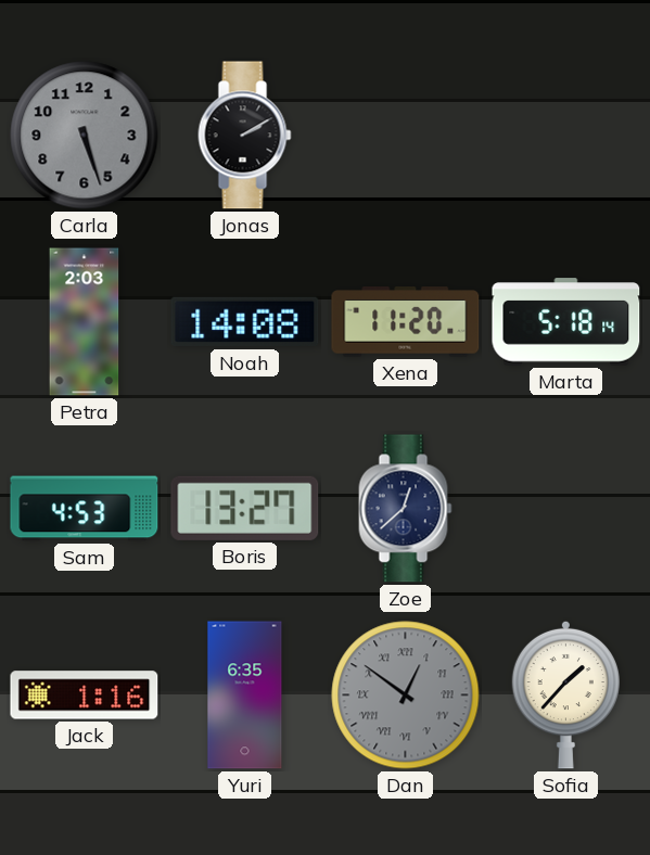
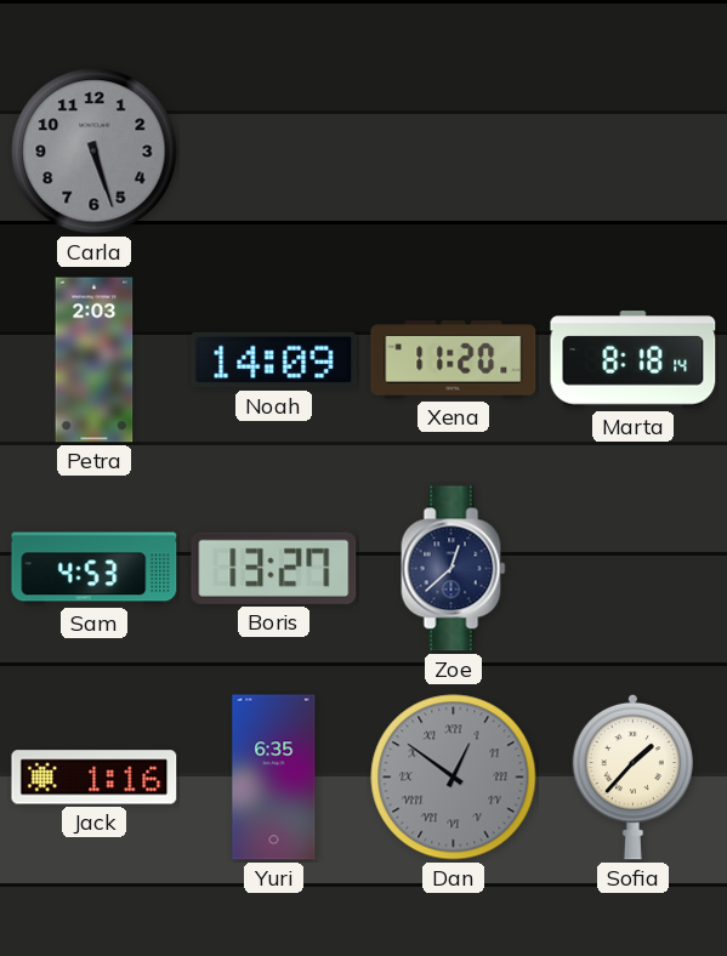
Jonas: 2:10 -> none
Noah: 14:08 -> 14:09
Marta: 5:18 -> 8:18
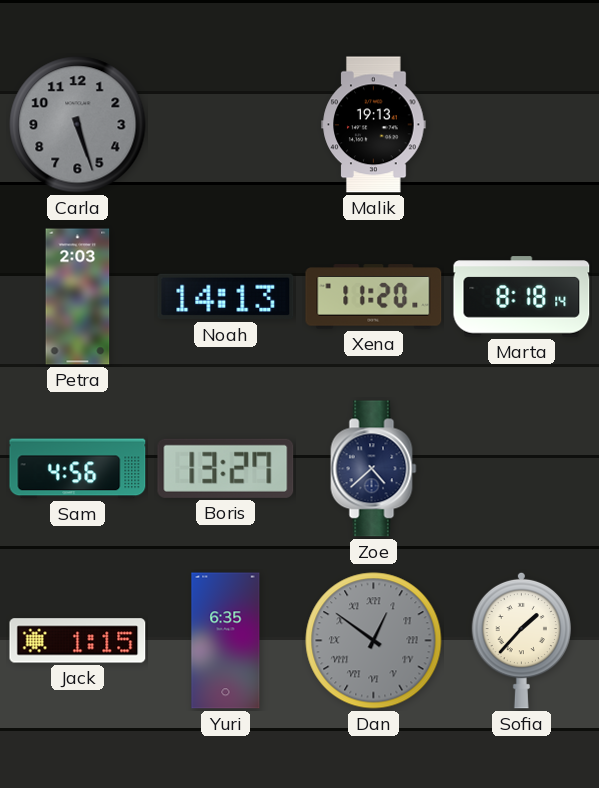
Malik: none -> 19:13
Noah: 14:09 -> 14:13
Sam: 4:53 -> 4:56
Zoe: 12:38 -> 4:38
Jack: 1:16 -> 1:15
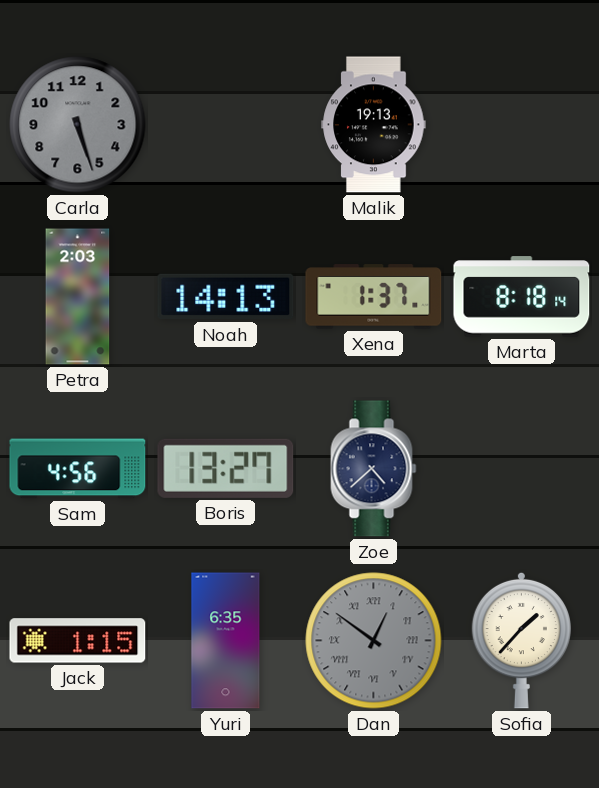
Xena: 11:20 -> 1:37
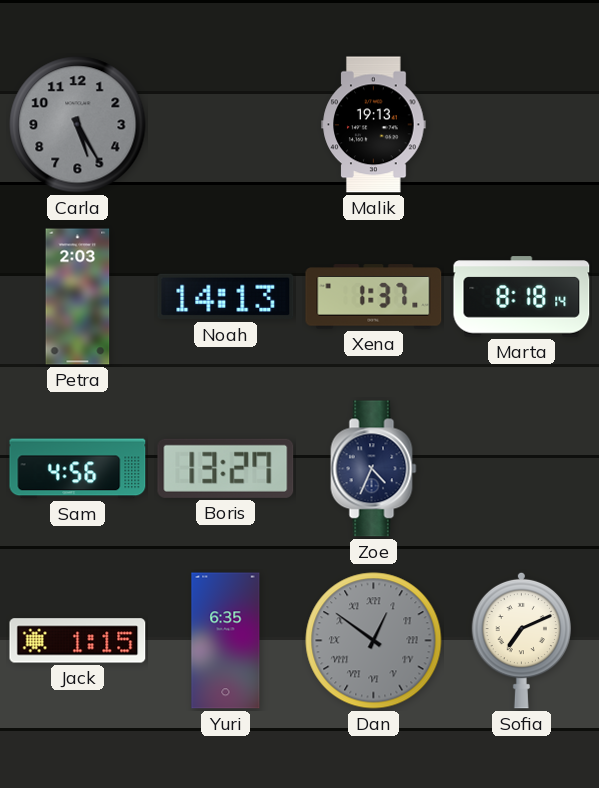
Carla: 5:27 -> 5:25
Zoe: 4:38 -> 4:34
Sofia: 1:37 -> 7:11
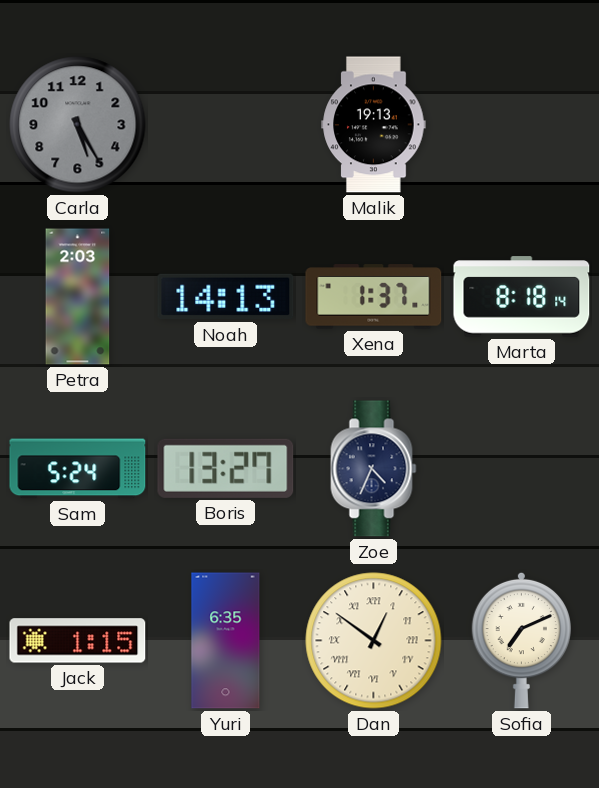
Sam: 4:56 -> 5:24
Dan dial: grey -> cream
